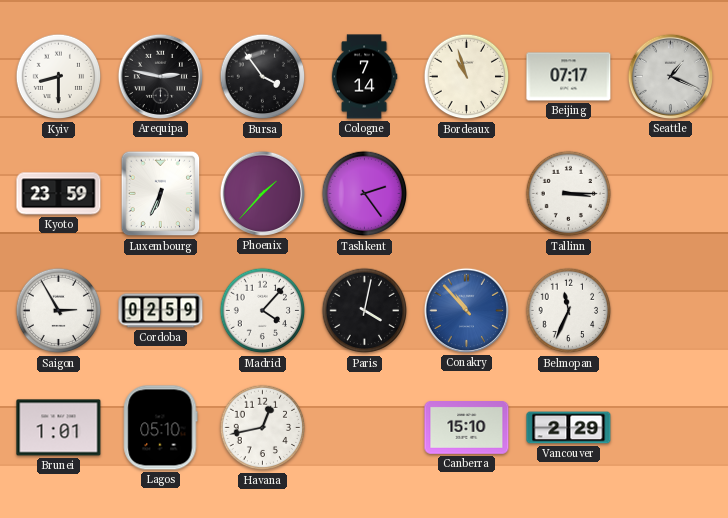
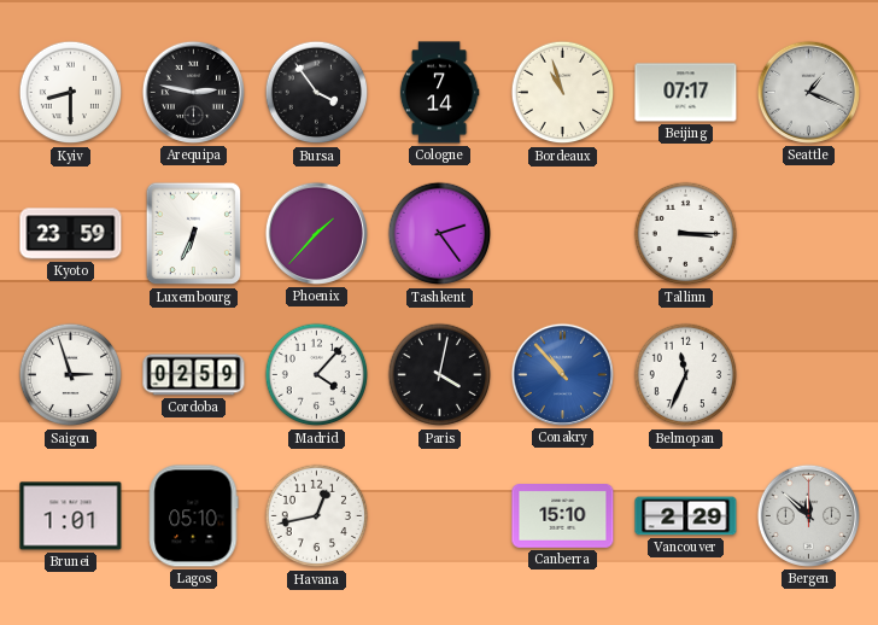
Saigon: 2:55 -> 2:57
Bergen: none -> 11:52
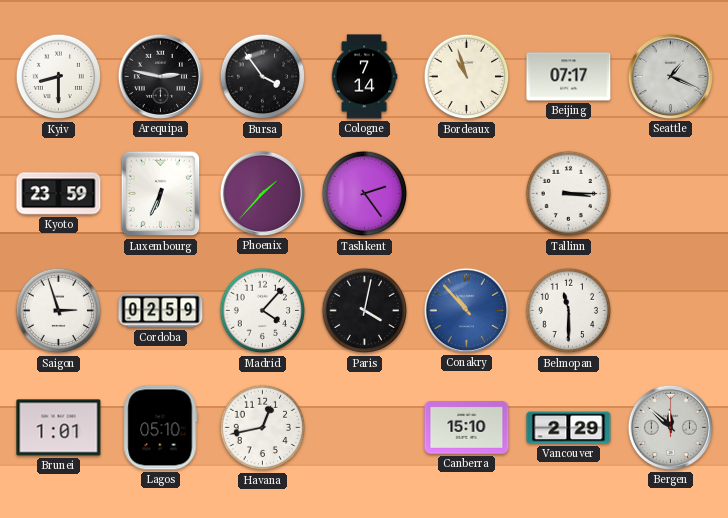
Belmopan: 11:34 -> 11:30
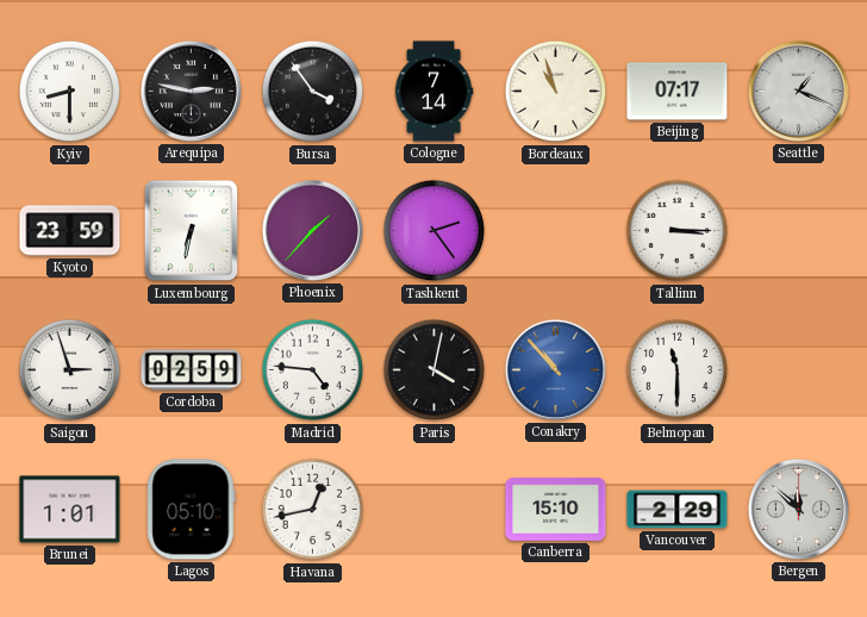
Luxembourg: 6:34 -> 6:32
Madrid: 4:07 -> 4:46
